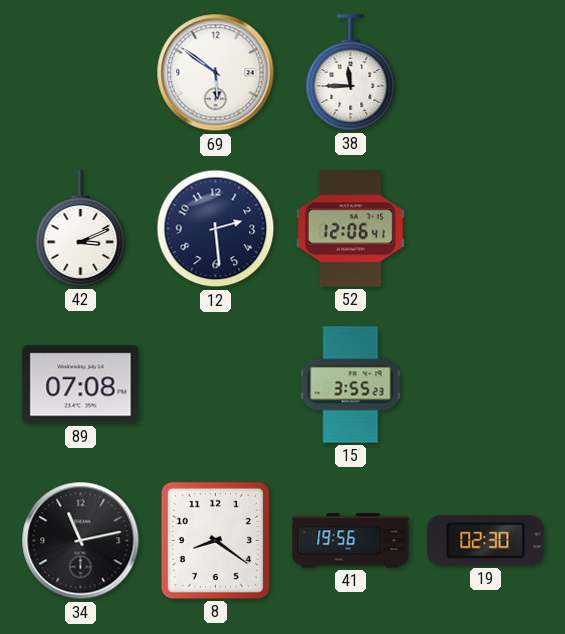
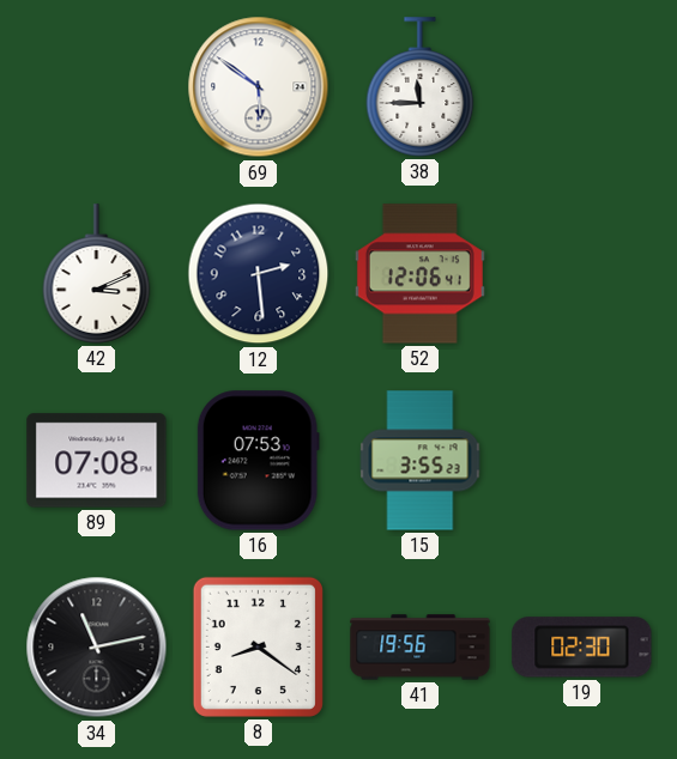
16: none -> 07:53
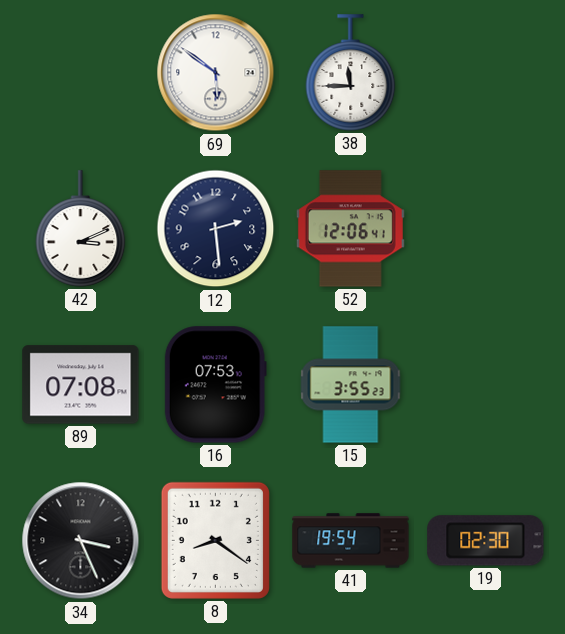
34: 11:13 -> 3:26
41: 19:56 -> 19:54
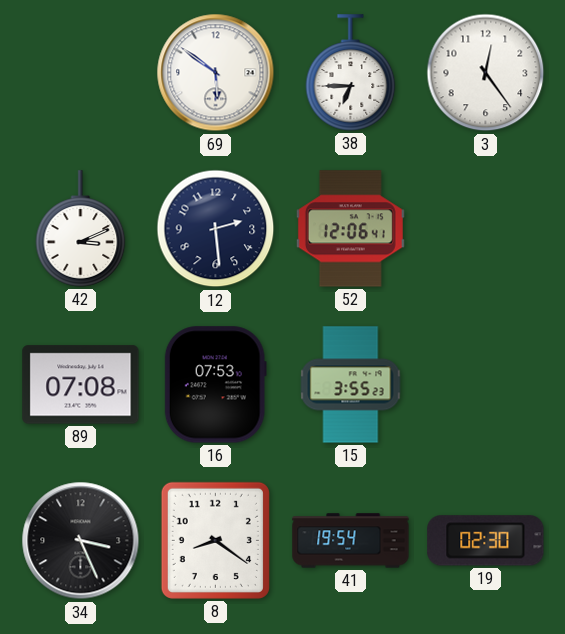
38: 11:45 -> 6:45
3: none -> 12:24
